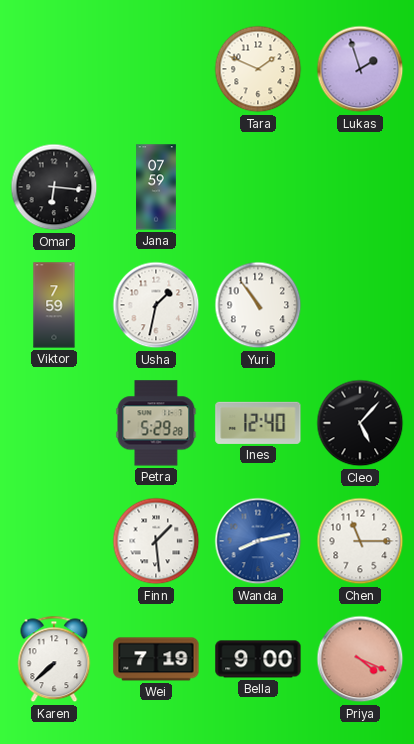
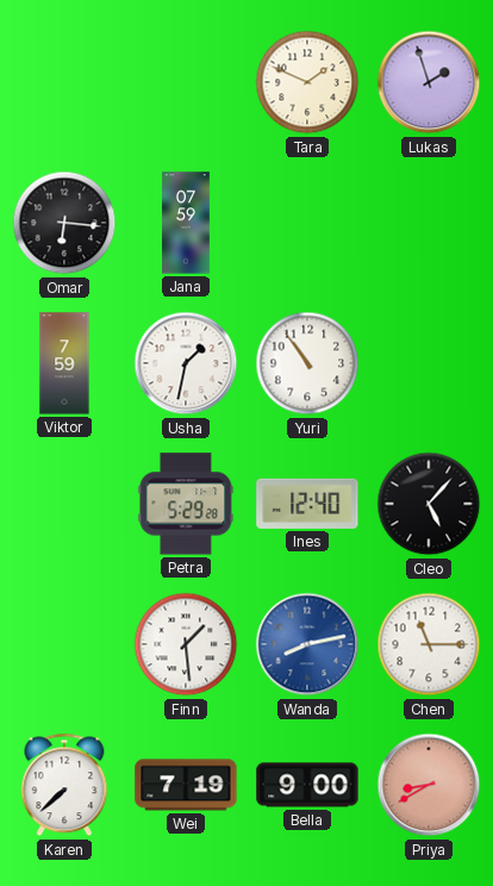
Priya: 4:19 -> 8:40
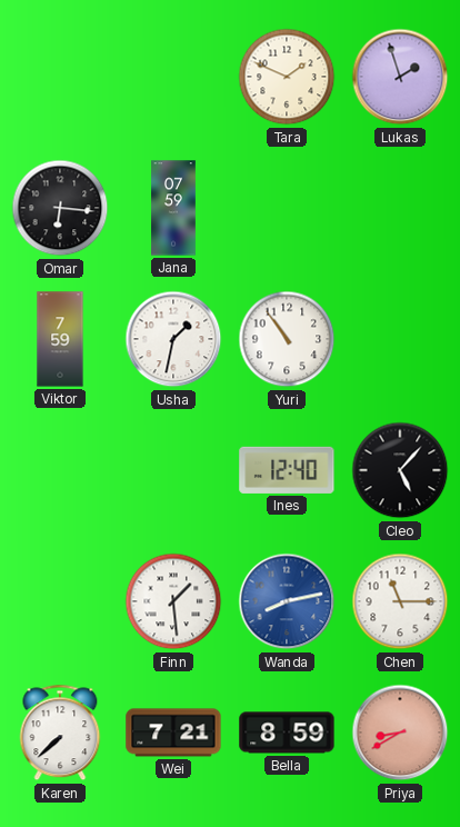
Petra: 5:29 -> none
Wei: 7:19 -> 7:21
Bella: 9:00 -> 8:59
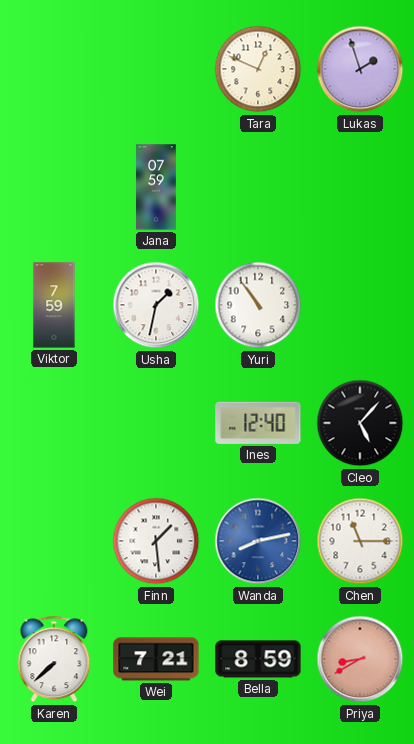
Tara: 1:49 -> 12:49
Omar: 6:16 -> none
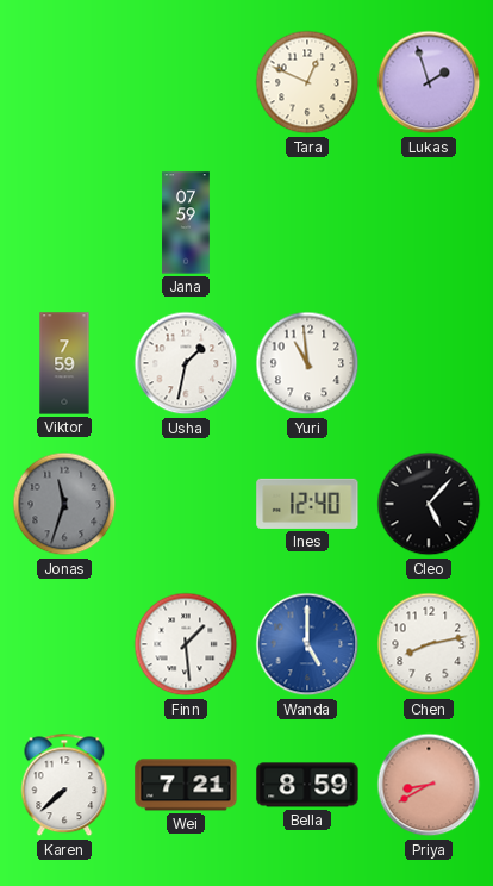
Yuri: 10:54 -> 10:59
Jonas: none -> 11:33
Wanda: 8:13 -> 5:00
Chen: 11:15 -> 8:13
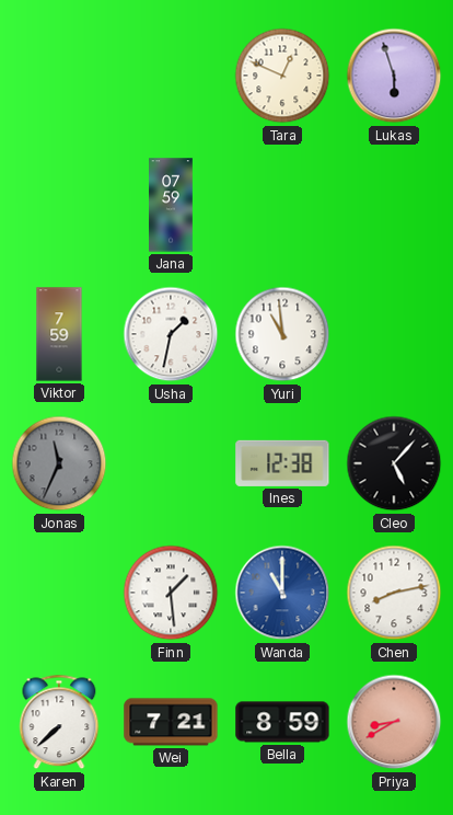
Lukas: 1:57 -> 5:57
Jonas: 11:33 -> 11:34
Ines: 12:40 -> 12:38
Wanda: 5:00 -> 11:00
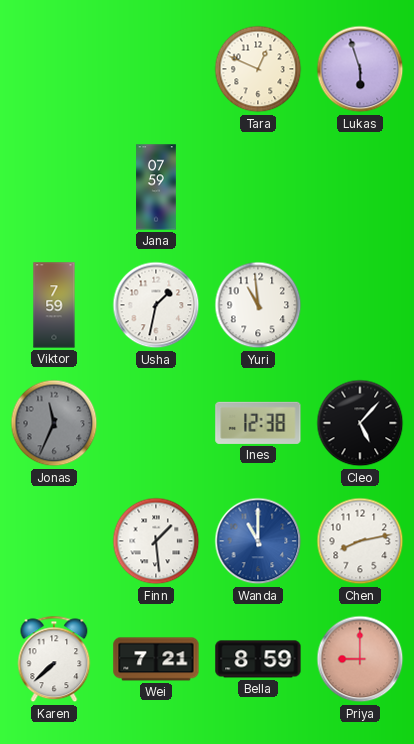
Priya: 8:40 -> 9:00
